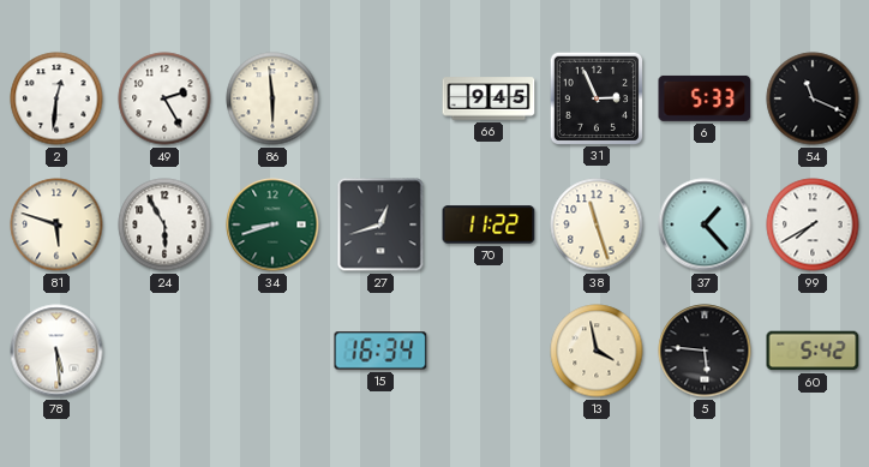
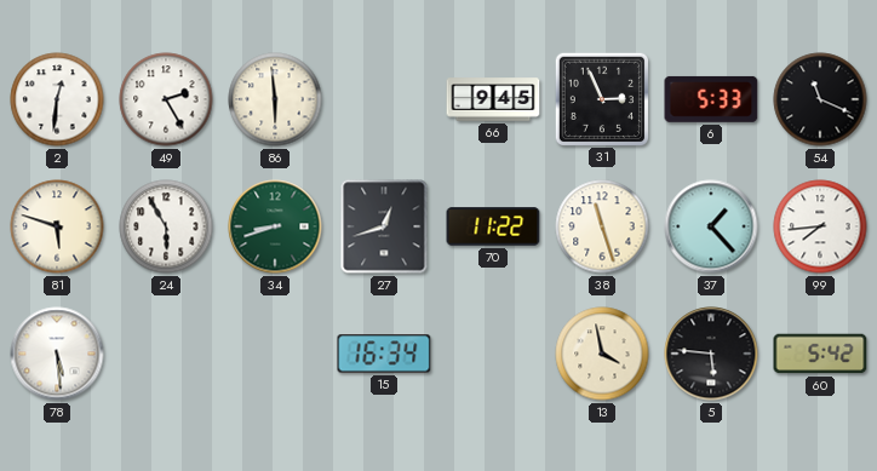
99: 7:40 -> 7:44
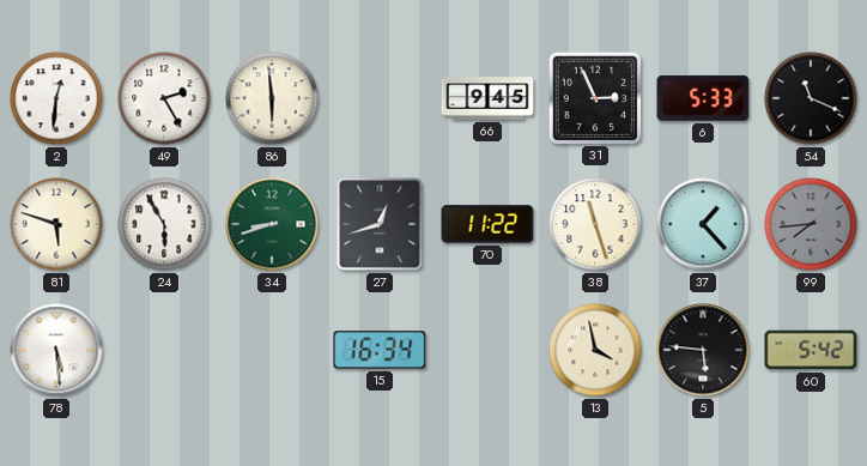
99 dial: white -> grey
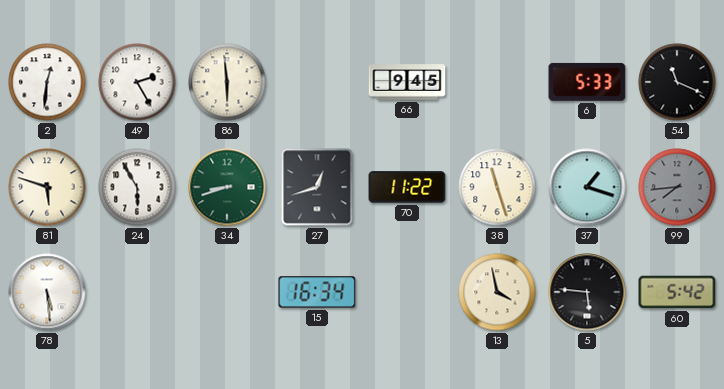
31: 2:56 -> none
37: 1:23 -> 1:18
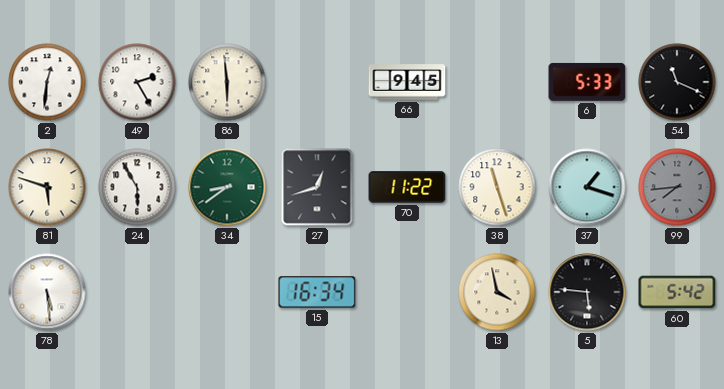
34: 8:42 -> 8:39
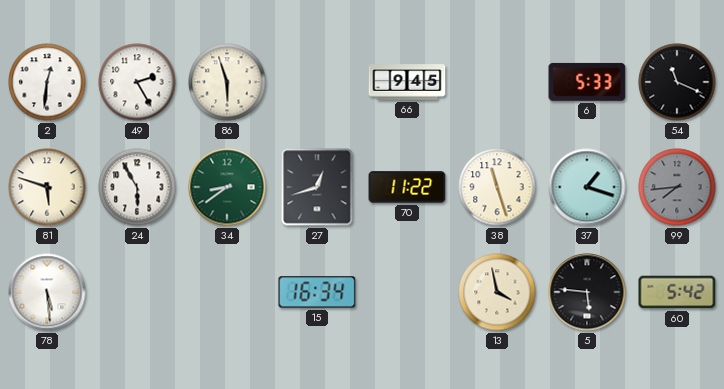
86: 5:59 -> 5:57
